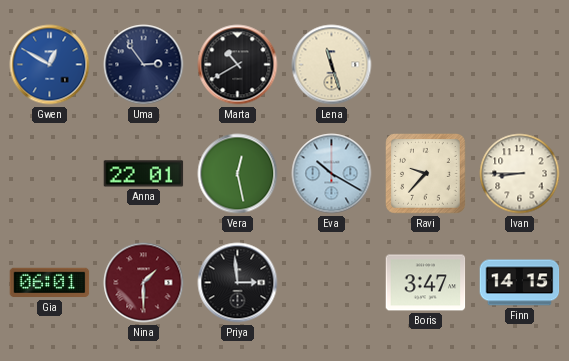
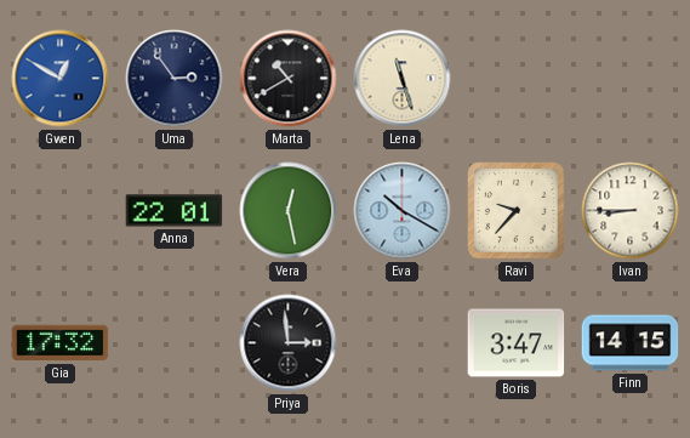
Gia: 06:01 -> 17:32
Nina: 1:30 -> none
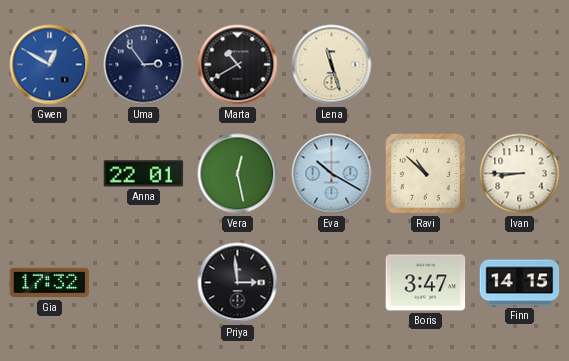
Ravi: 9:37 -> 10:52
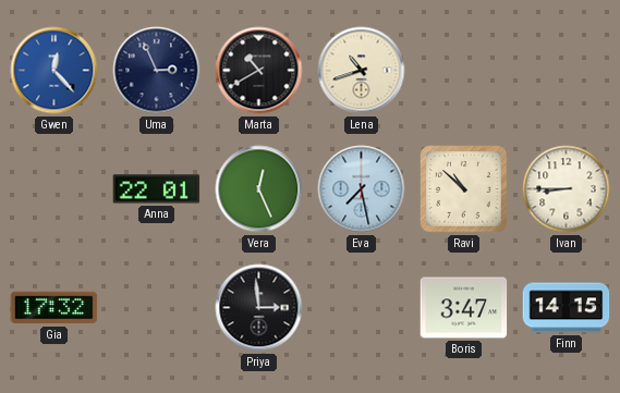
Gwen: 12:50 -> 12:23
Uma: 2:54 -> 2:56
Lena: 11:27 -> 10:42
Vera: 12:28 -> 12:26
Eva: 10:20 -> 7:28
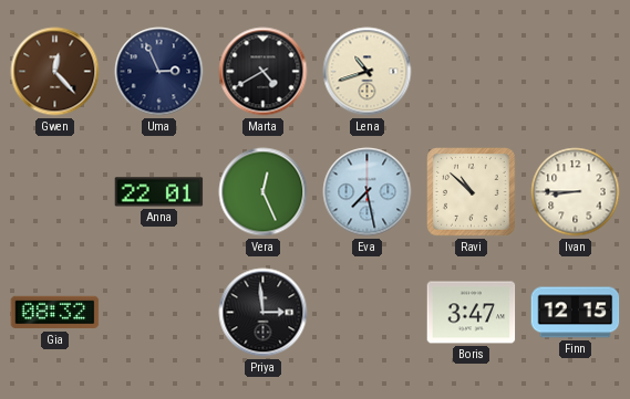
Gwen dial: blue -> brown
Marta: 10:40 -> 4:40
Gia: 17:32 -> 08:32
Finn: 14:15 -> 12:15
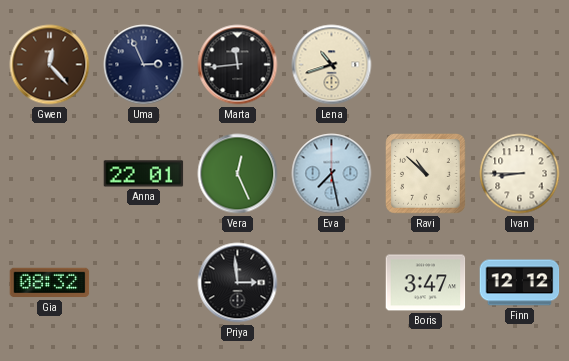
Marta: 4:40 -> 11:44
Finn: 12:15 -> 12:12
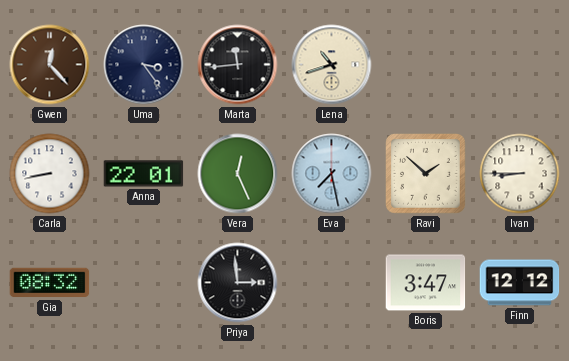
Uma: 2:56 -> 3:24
Carla: none -> 8:43
Ravi: 10:52 -> 1:52
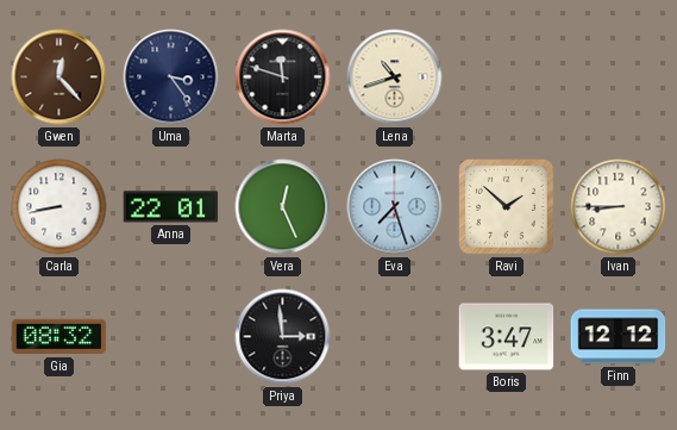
Marta: 11:44 -> 11:48
Eva: 7:28 -> 7:27
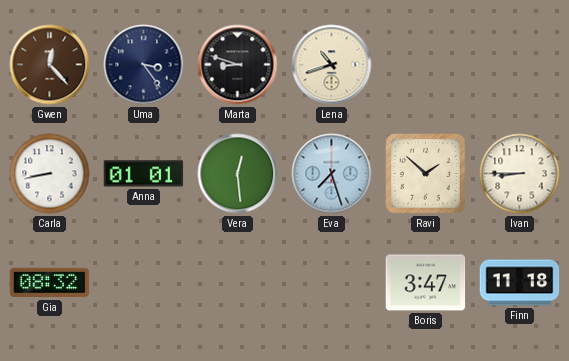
Marta: 11:48 -> 8:48
Anna: 22:01 -> 01:01
Vera: 12:26 -> 12:29
Priya: 2:59 -> none
Finn: 12:12 -> 11:18
